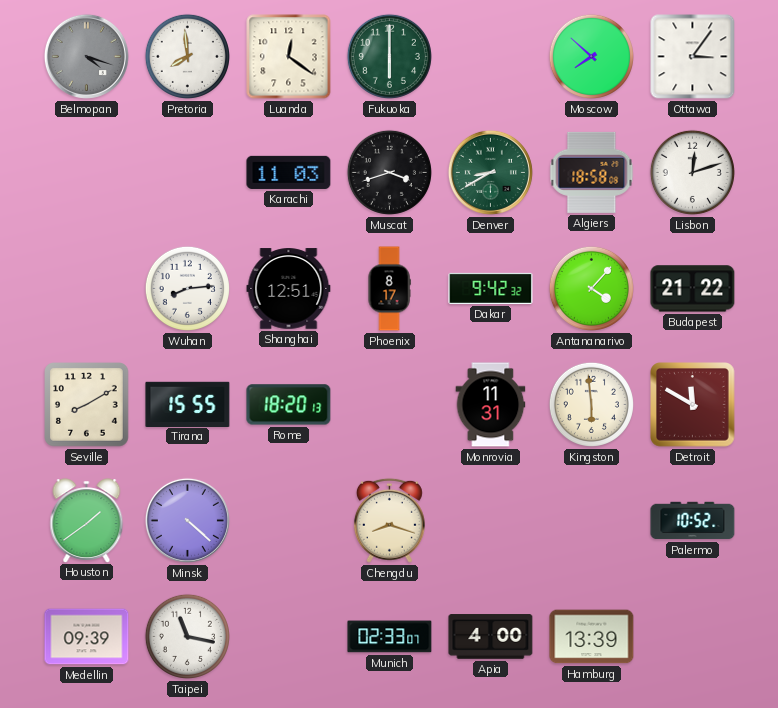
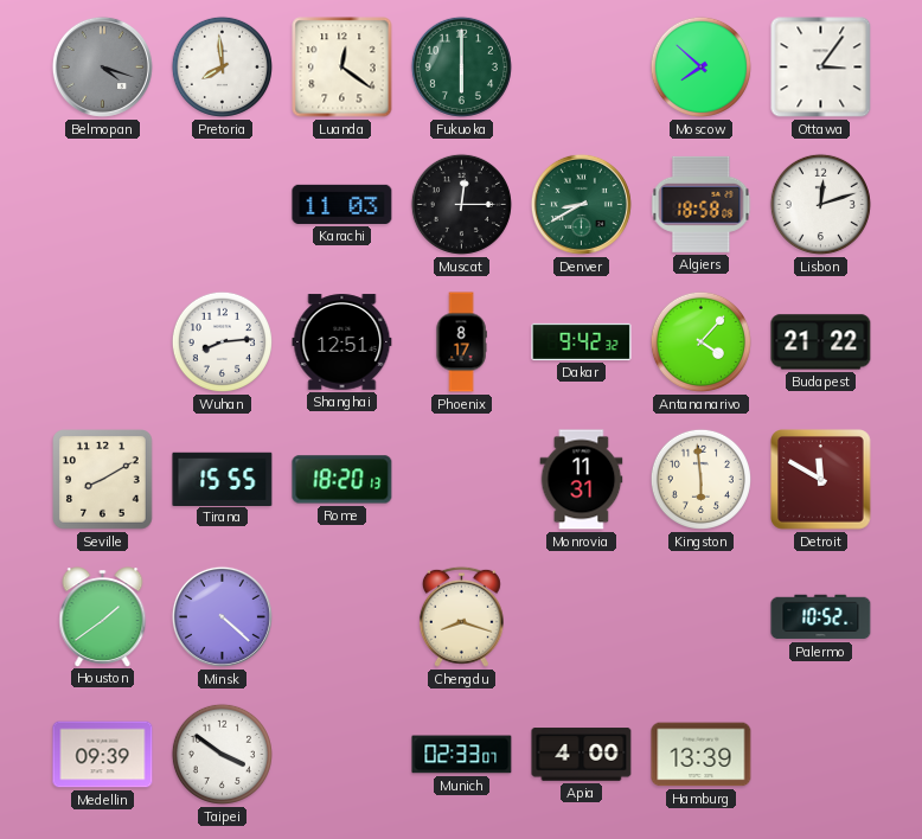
Muscat: 3:42 -> 12:15
Taipei: 11:17 -> 3:51
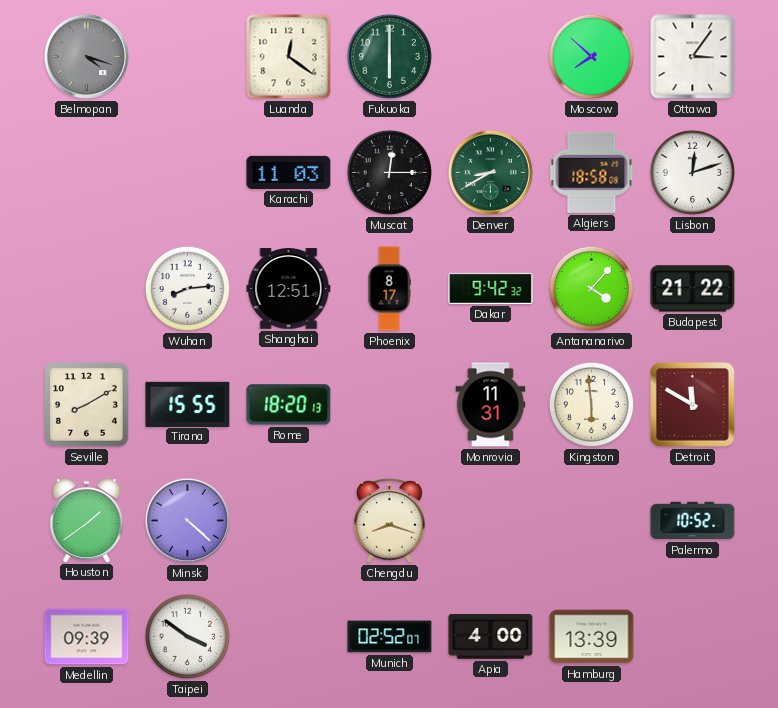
Pretoria: 7:59 -> none
Munich: 02:33 -> 02:52
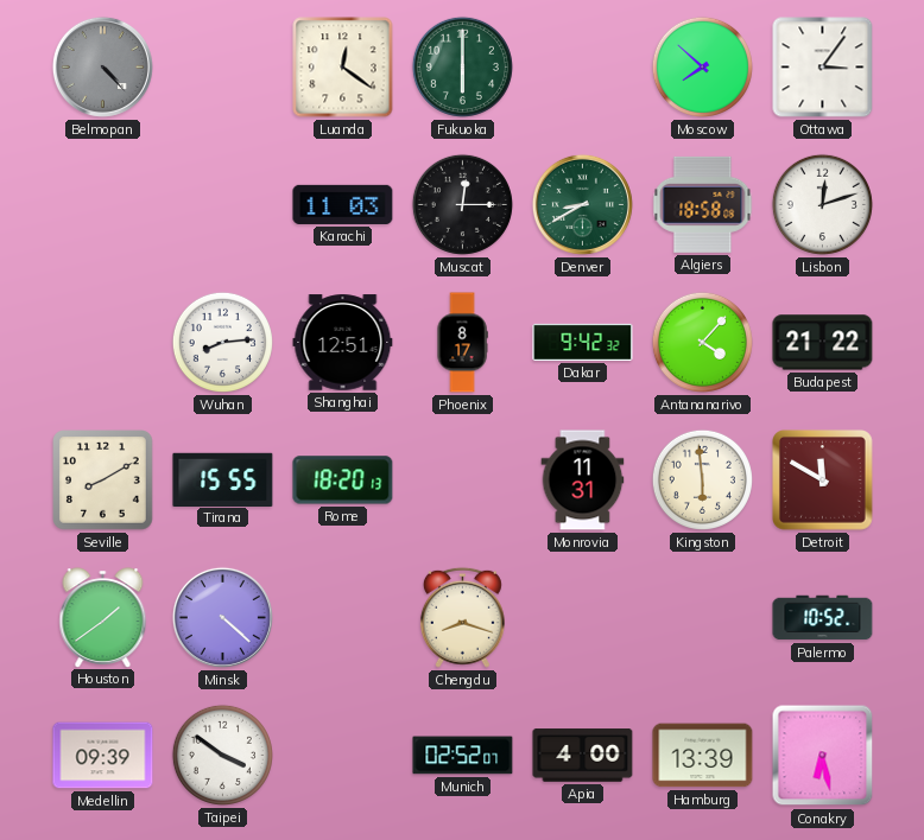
Belmopan: 4:18 -> 4:23
Conakry: none -> 6:28
